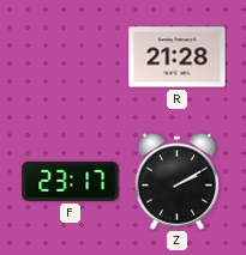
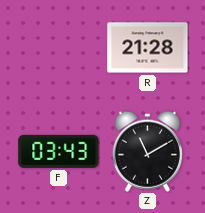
F: 23:17 -> 03:43
Z: 2:10 -> 11:10
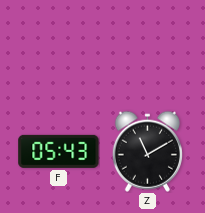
R: 21:28 -> none
F: 03:43 -> 05:43
